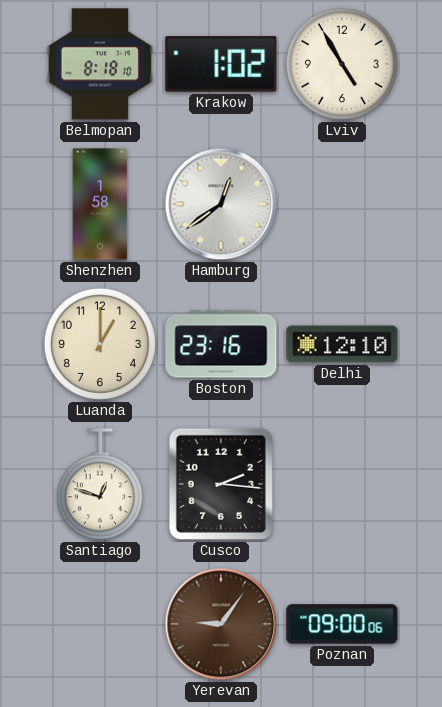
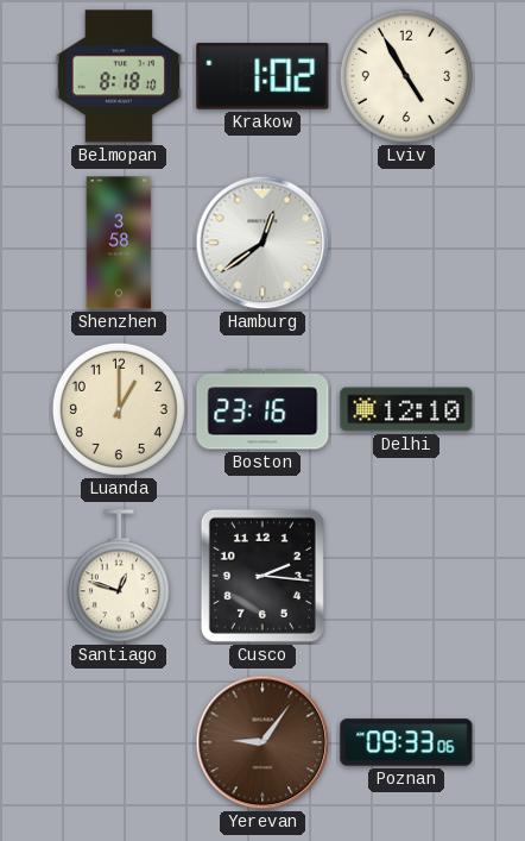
Shenzhen: 1:58 -> 3:58
Poznan: 09:00 -> 09:33
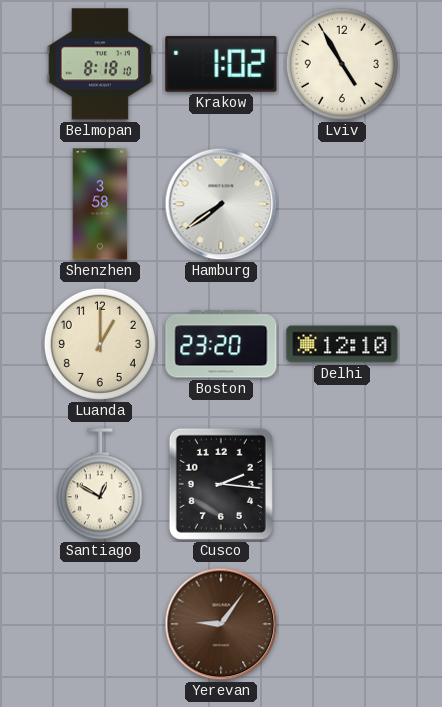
Hamburg: 12:39 -> 7:39
Boston: 23:16 -> 23:20
Santiago: 12:48 -> 12:50
Poznan: 09:33 -> none
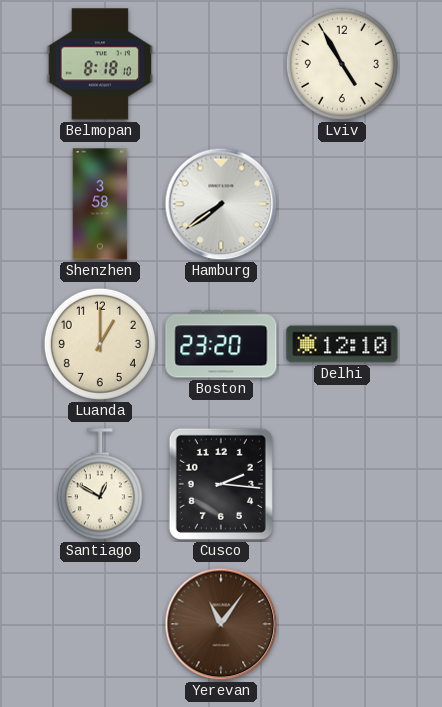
Krakow: 1:02 -> none
Yerevan: 9:06 -> 11:06
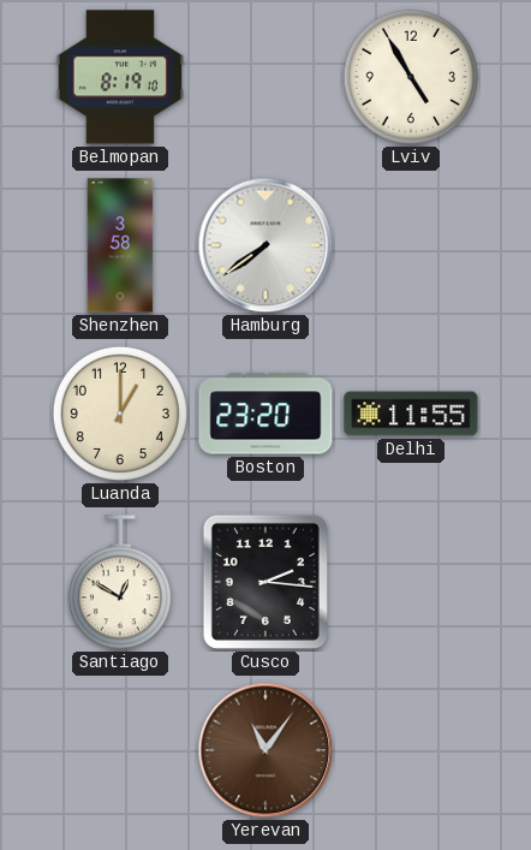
Belmopan: 8:18 -> 8:19
Delhi: 12:10 -> 11:55
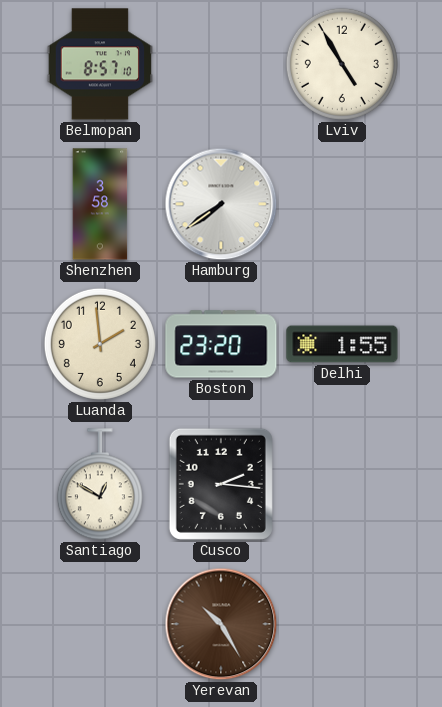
Belmopan: 8:19 -> 8:57
Luanda: 1:00 -> 1:59
Delhi: 11:55 -> 1:55
Yerevan: 11:06 -> 10:25
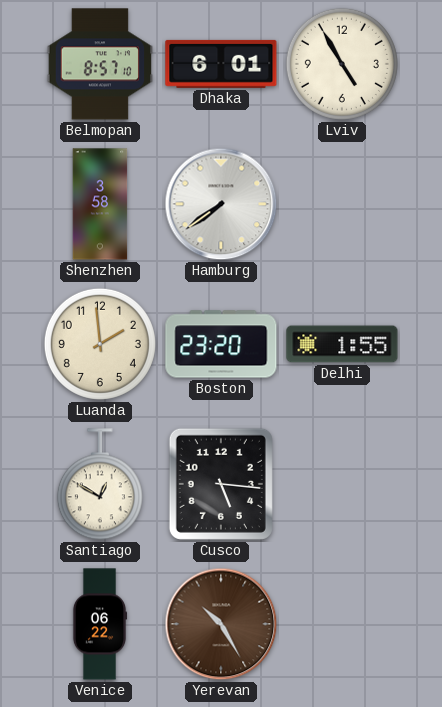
Dhaka: none -> 6:01
Cusco: 2:16 -> 5:16
Venice: none -> 06:22
